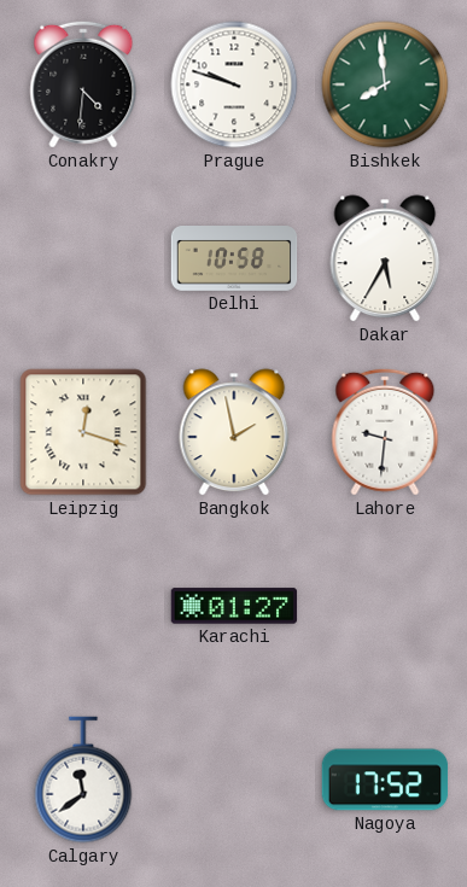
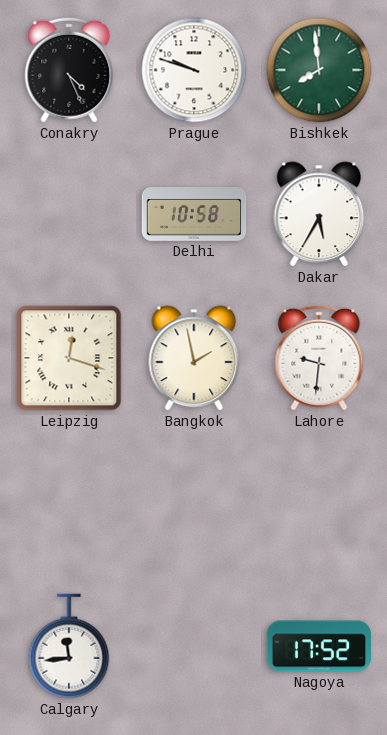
Conakry: 4:31 -> 4:26
Karachi: 01:27 -> none
Calgary: 11:39 -> 11:44
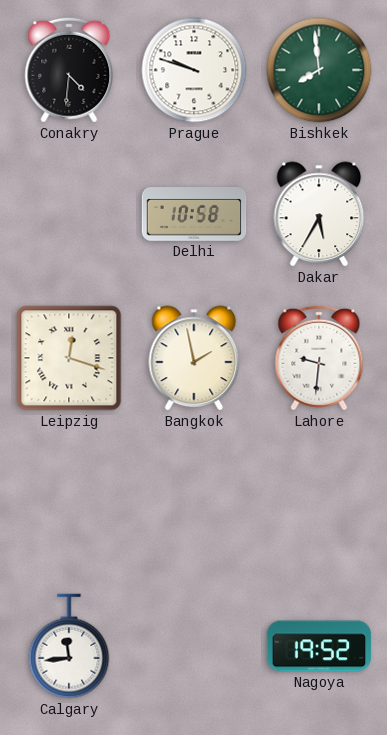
Conakry: 4:26 -> 4:31
Nagoya: 17:52 -> 19:52
